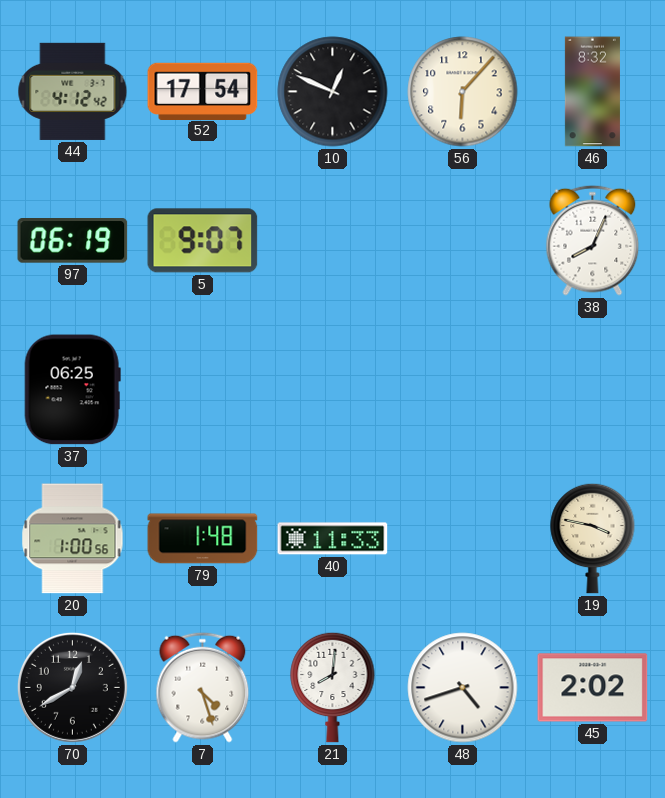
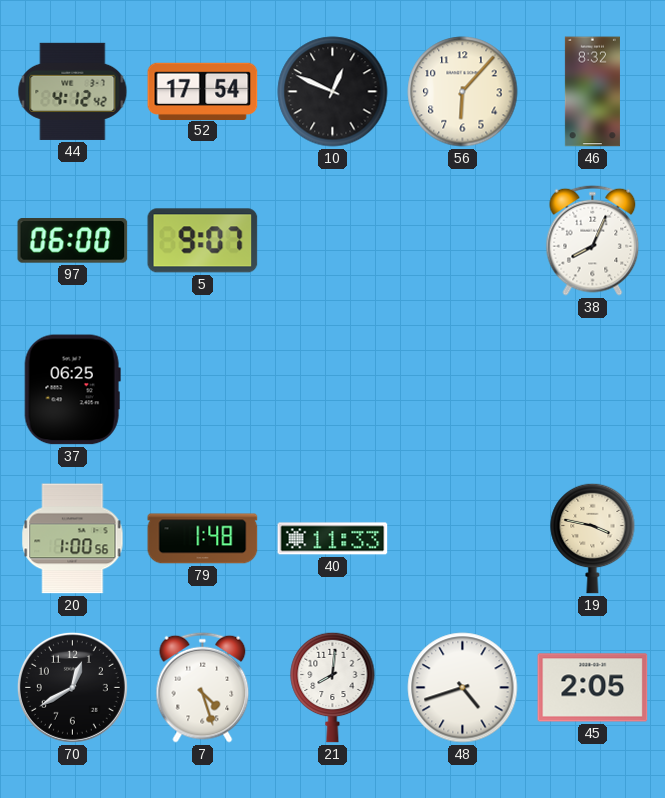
97: 06:19 -> 06:00
45: 2:02 -> 2:05
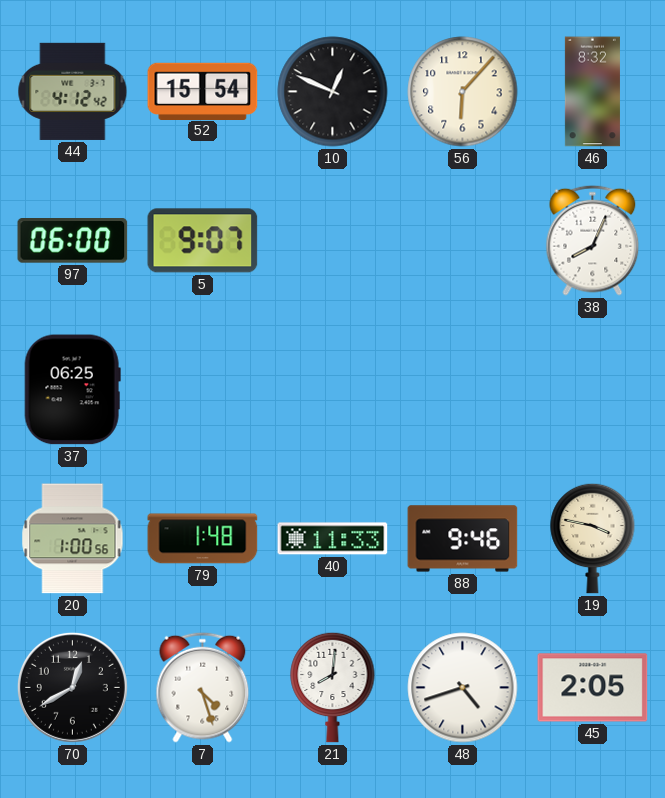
52: 17:54 -> 15:54
88: none -> 9:46
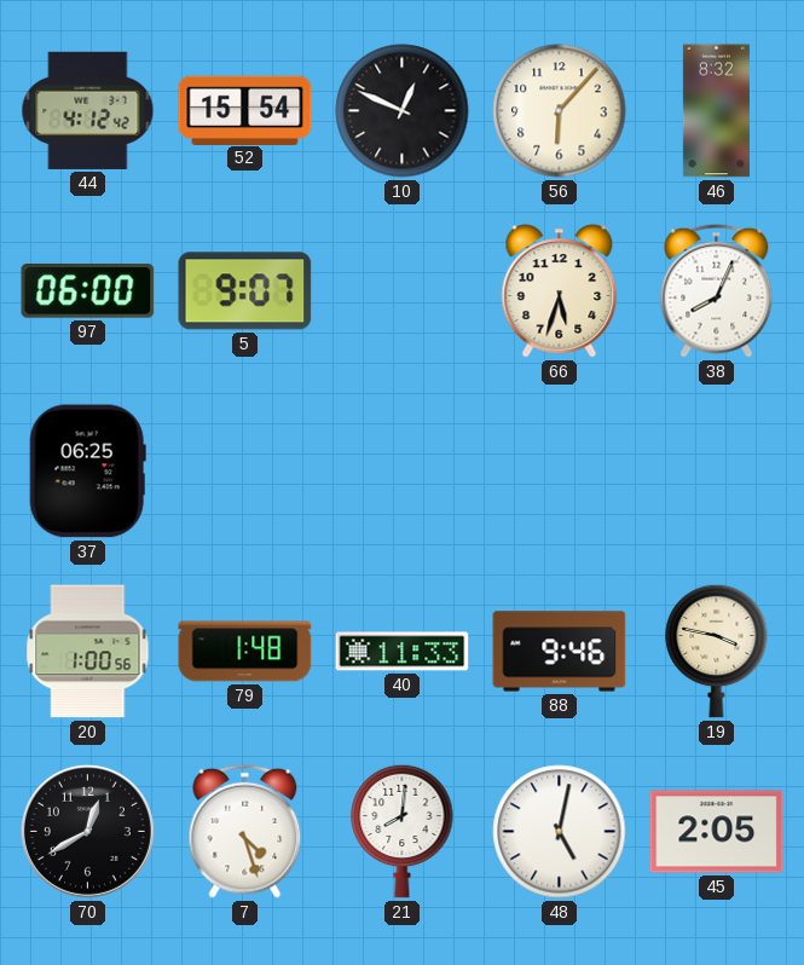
66: none -> 5:33
48: 4:42 -> 5:02
